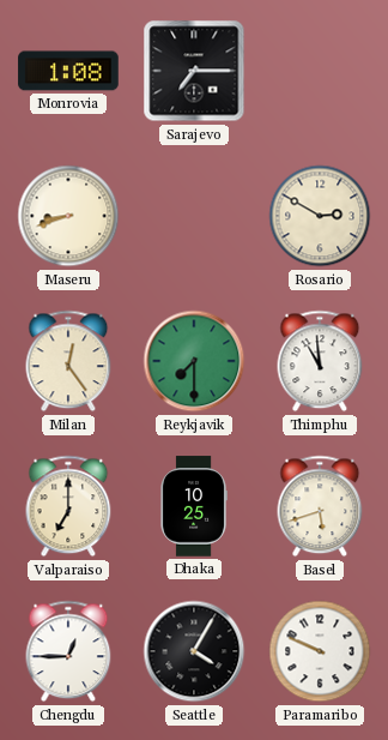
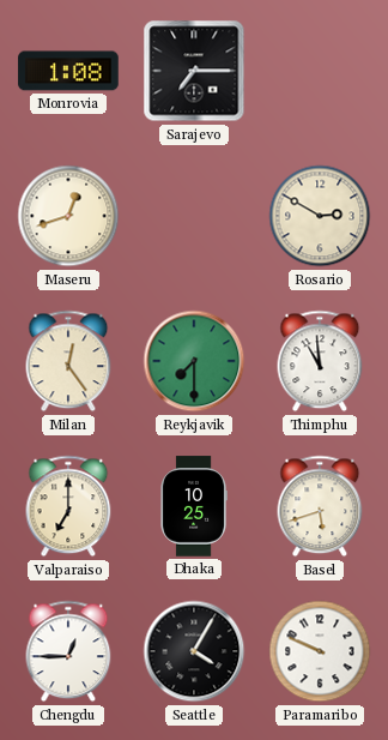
Maseru: 8:42 -> 12:42
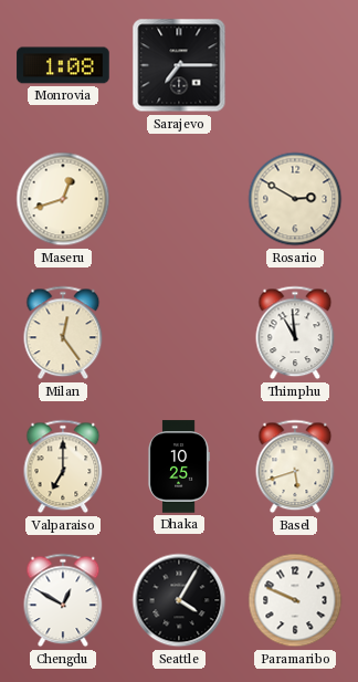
Reykjavik: 7:30 -> none
Chengdu: 12:45 -> 12:50
